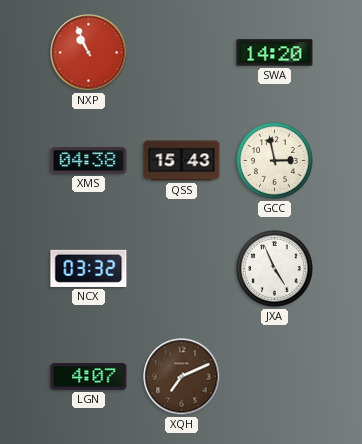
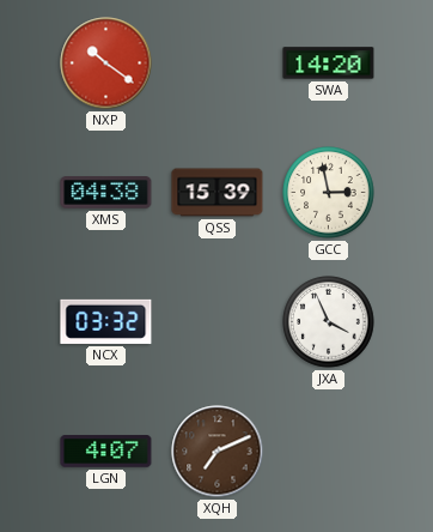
NXP: 10:56 -> 10:21
QSS: 15:43 -> 15:39
JXA: 4:56 -> 3:56
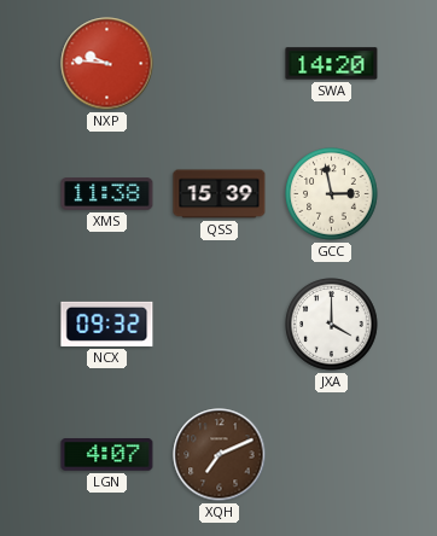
NXP: 10:21 -> 9:46
XMS: 04:38 -> 11:38
NCX: 03:32 -> 09:32
JXA: 3:56 -> 4:00
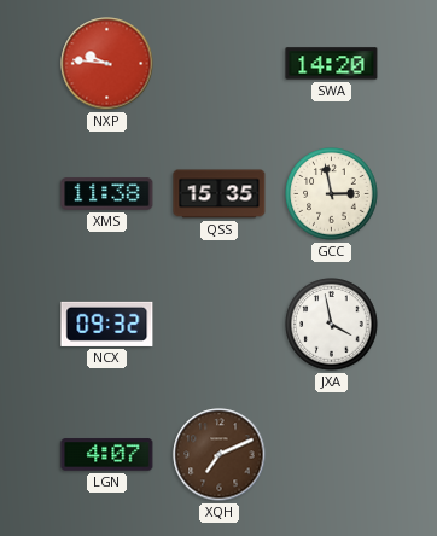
QSS: 15:39 -> 15:35
JXA: 4:00 -> 3:58
